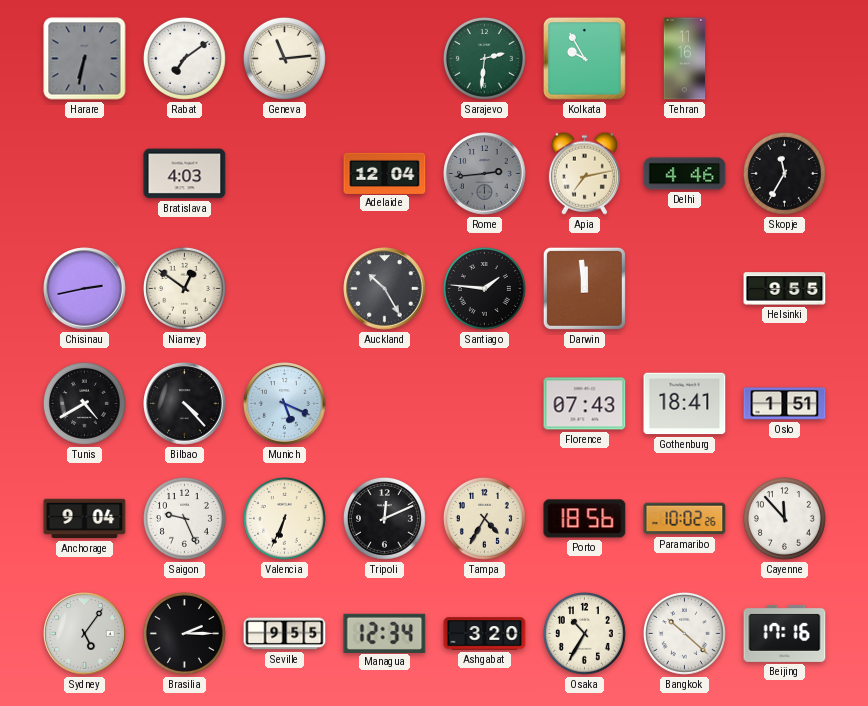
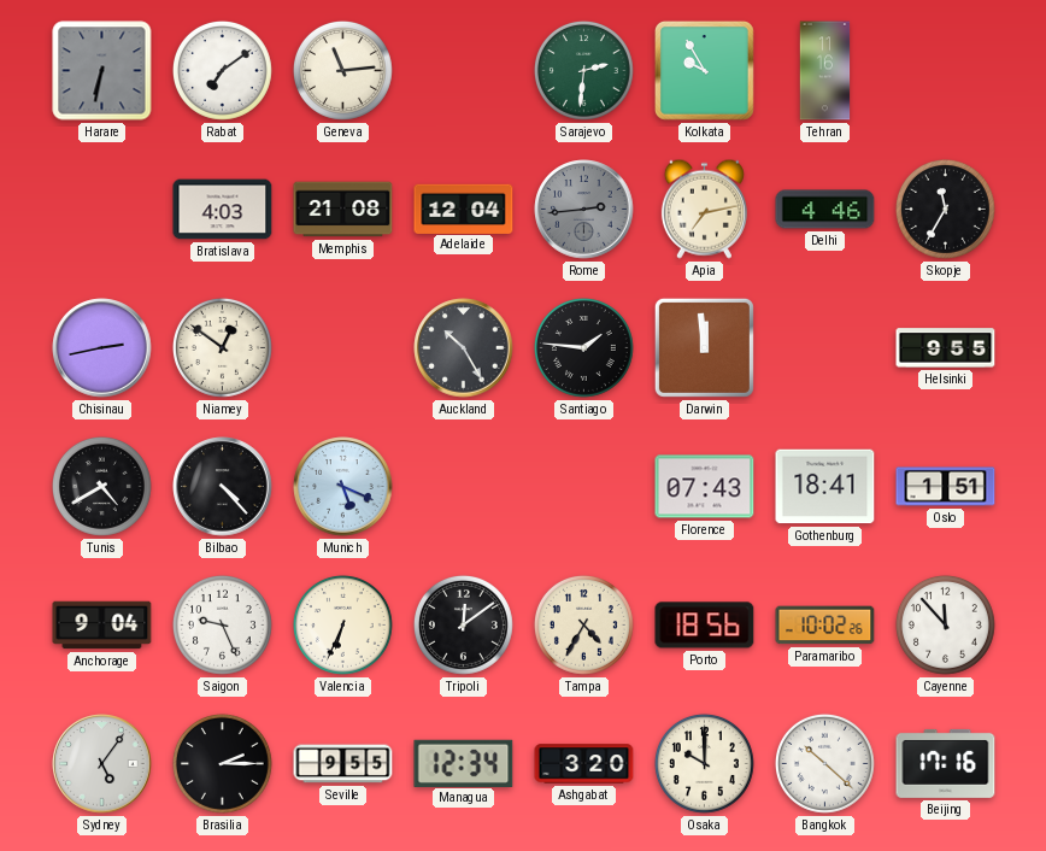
Memphis: none -> 21:08
Tripoli: 12:11 -> 12:09
Osaka: 10:35 -> 10:00
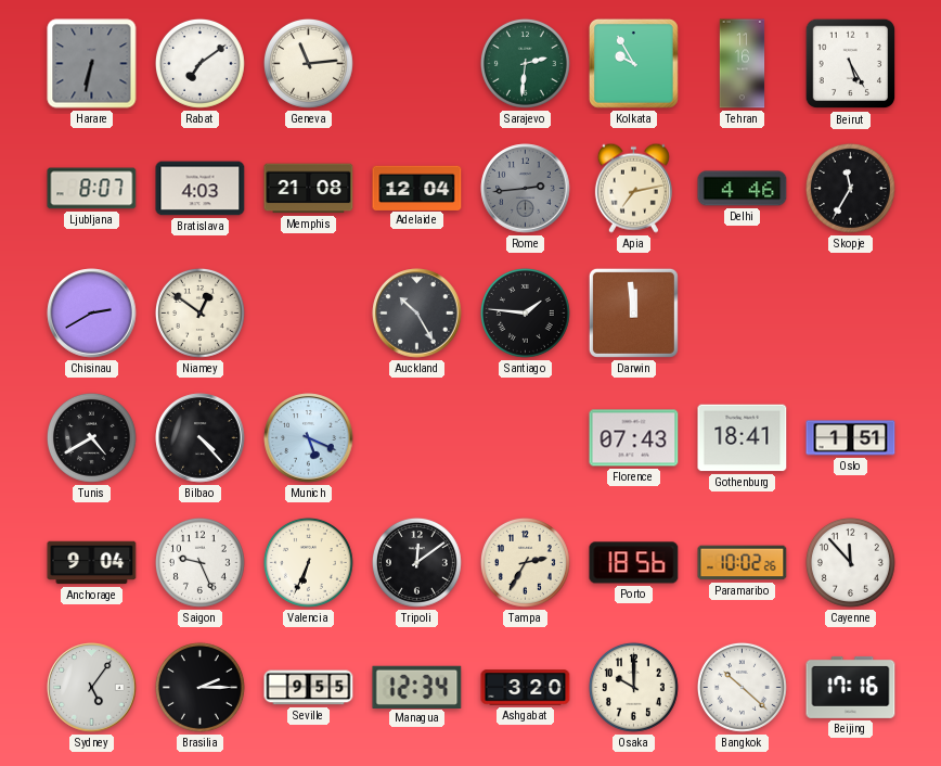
Beirut: none -> 5:25
Ljubljana: none -> 8:07
Chisinau: 2:43 -> 2:40
Helsinki: 9:55 -> none
Tampa: 4:35 -> 2:35
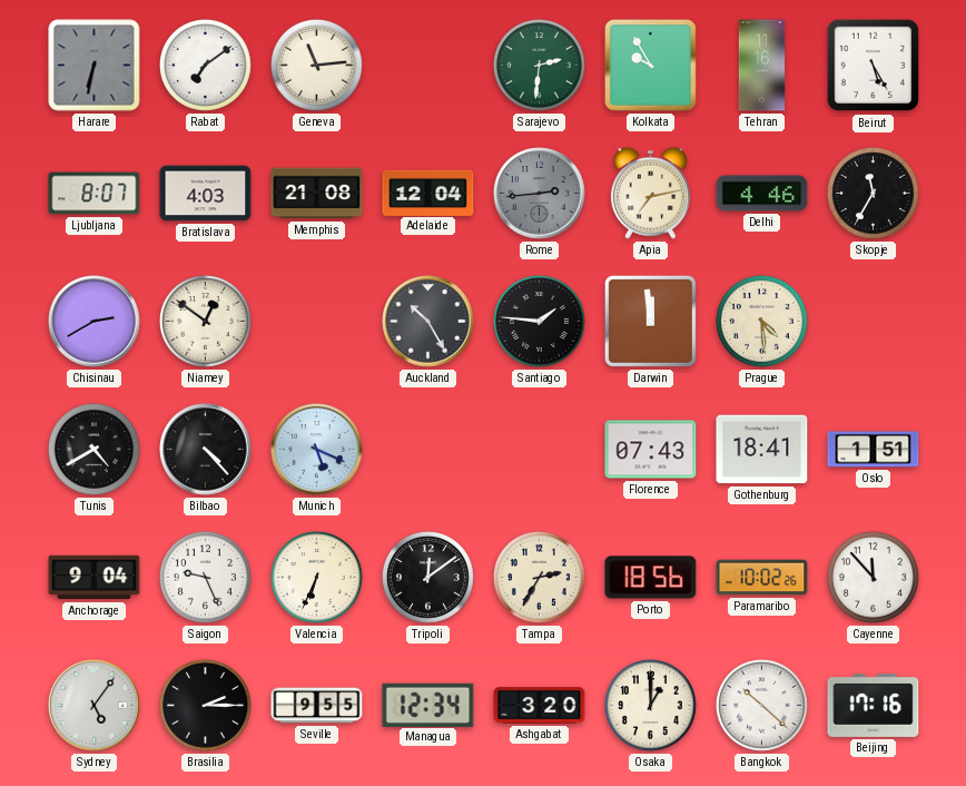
Prague: none -> 4:29
Osaka: 10:00 -> 1:00
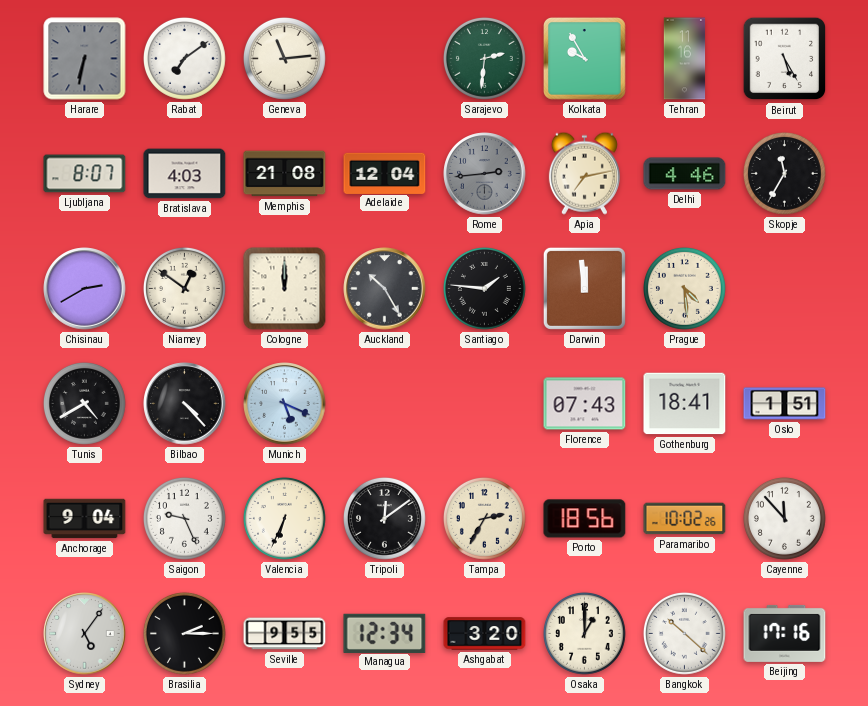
Cologne: none -> 12:00
